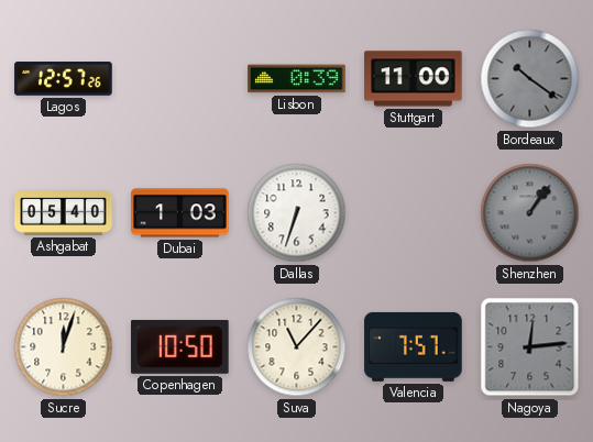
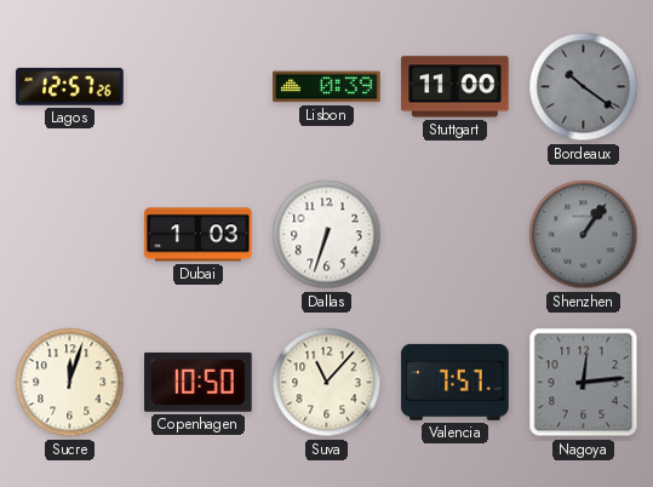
Ashgabat: 05:40 -> none
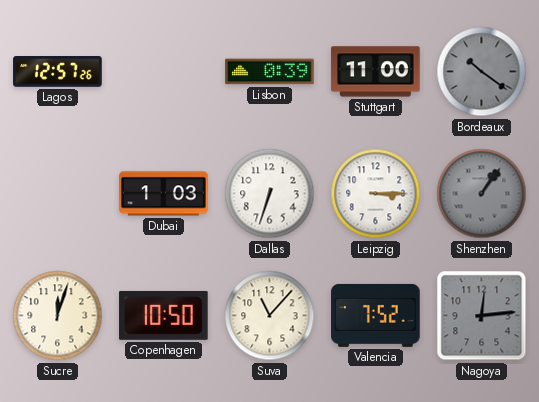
Leipzig: none -> 3:15
Valencia: 7:57 -> 7:52
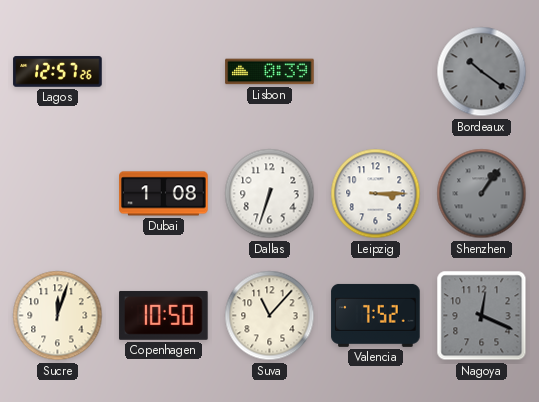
Stuttgart: 11:00 -> none
Dubai: 1:03 -> 1:08
Nagoya: 12:14 -> 12:19
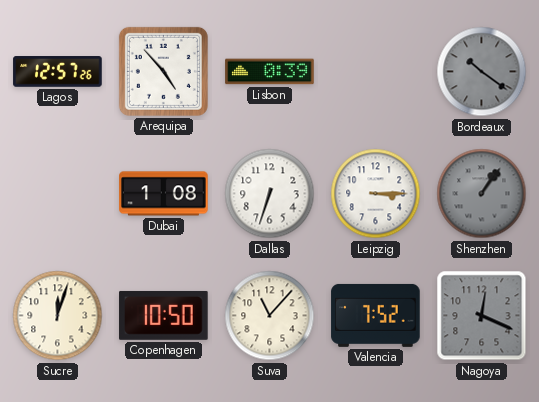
Arequipa: none -> 4:53
